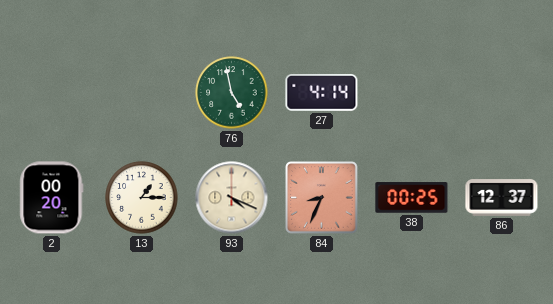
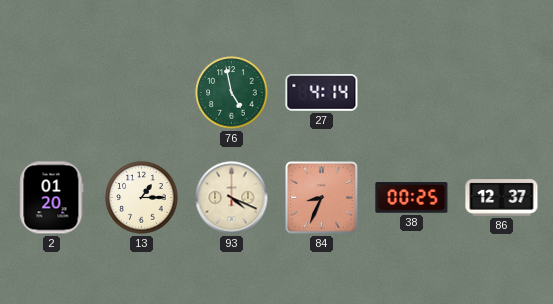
2: 00:20 -> 01:20
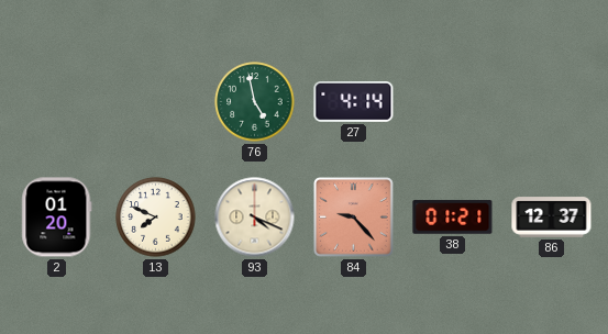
13: 1:15 -> 7:49
84: 8:34 -> 9:23
38: 00:25 -> 01:21
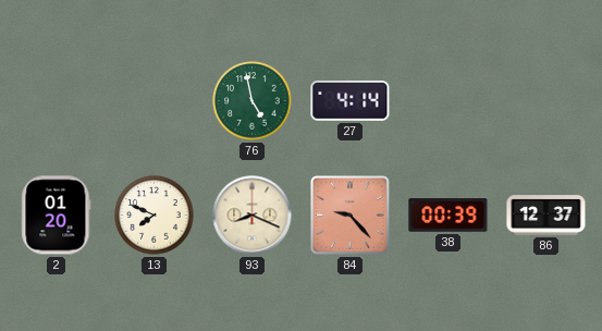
93: 4:19 -> 8:19
38: 01:21 -> 00:39
